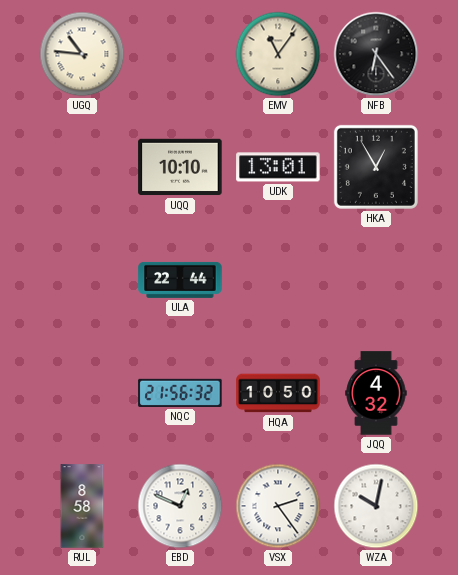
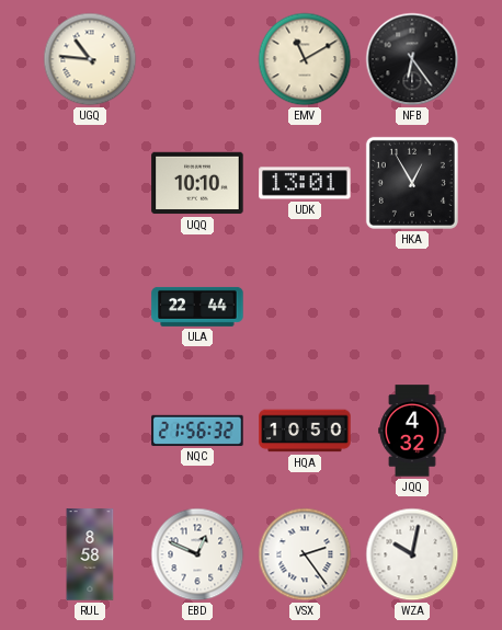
EMV: 11:06 -> 11:10
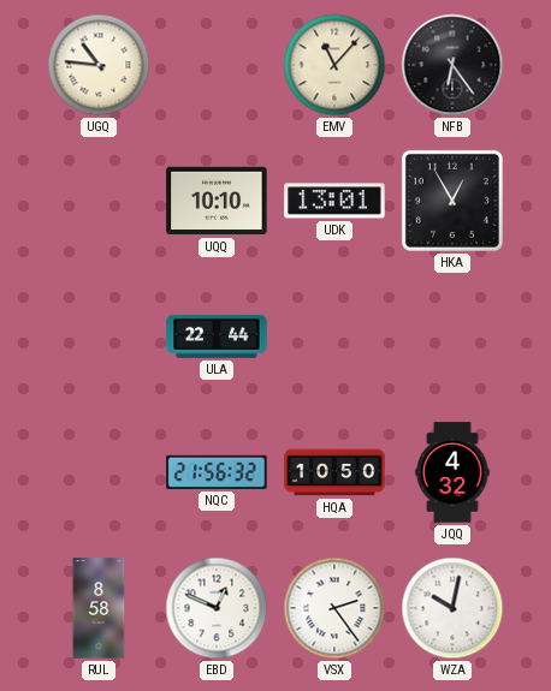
EMV: 11:10 -> 11:07
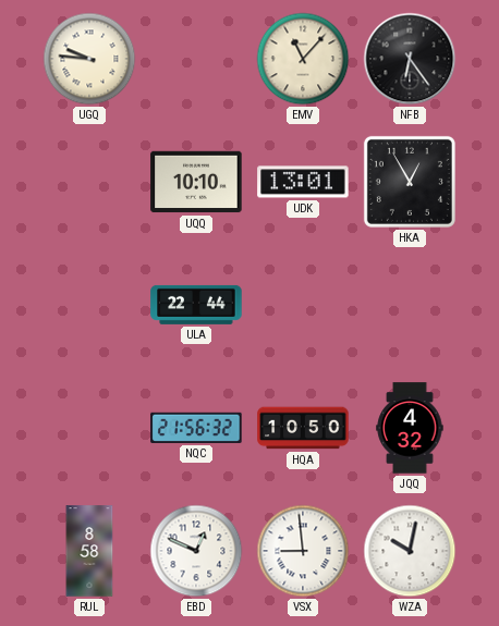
UGQ: 10:46 -> 9:46
VSX: 2:24 -> 8:59
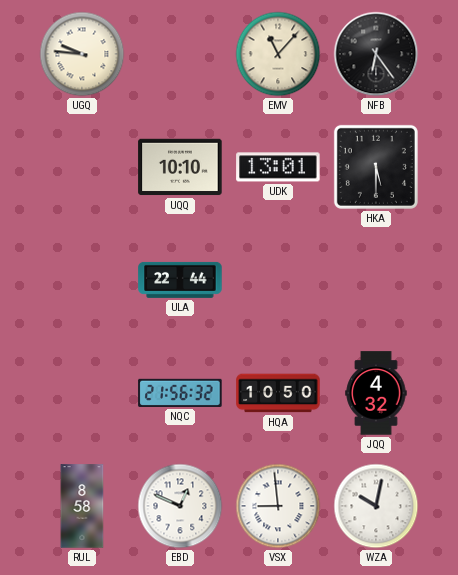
HKA: 12:55 -> 5:30
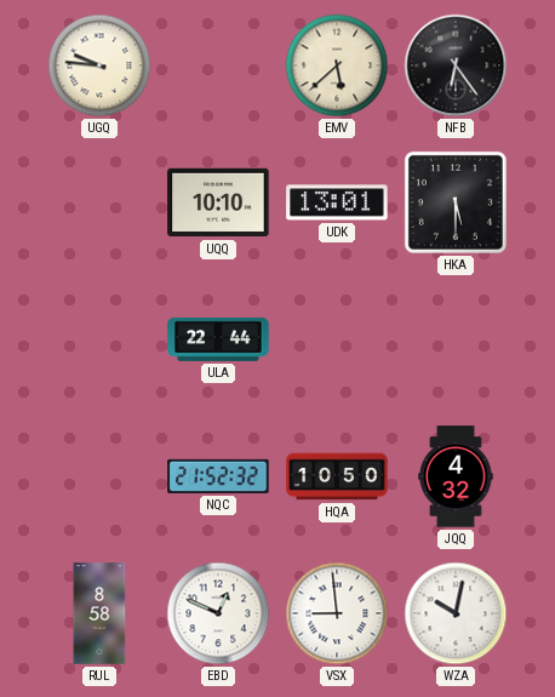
EMV: 11:07 -> 5:38
NQC: 21:56 -> 21:52
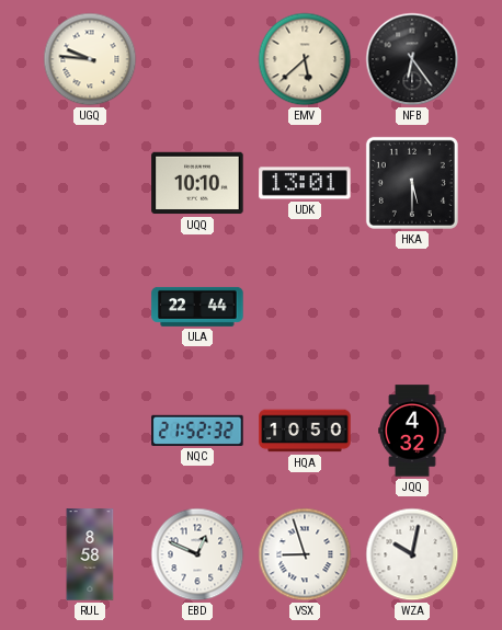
VSX: 8:59 -> 8:57
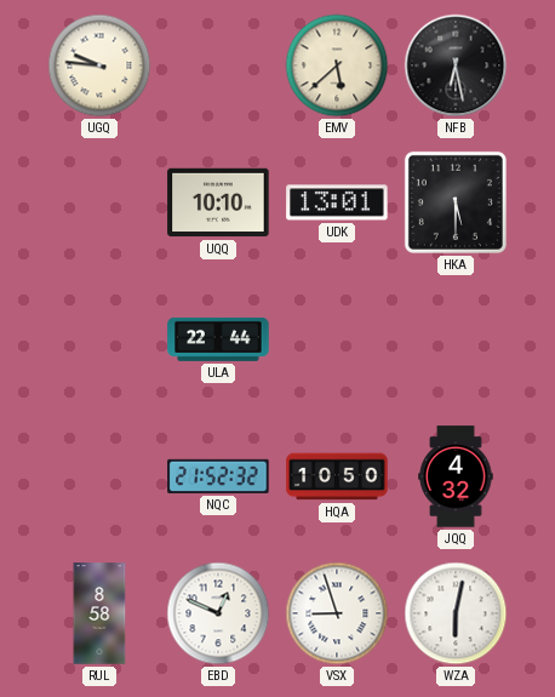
NFB: 6:24 -> 6:28
WZA: 10:02 -> 6:02
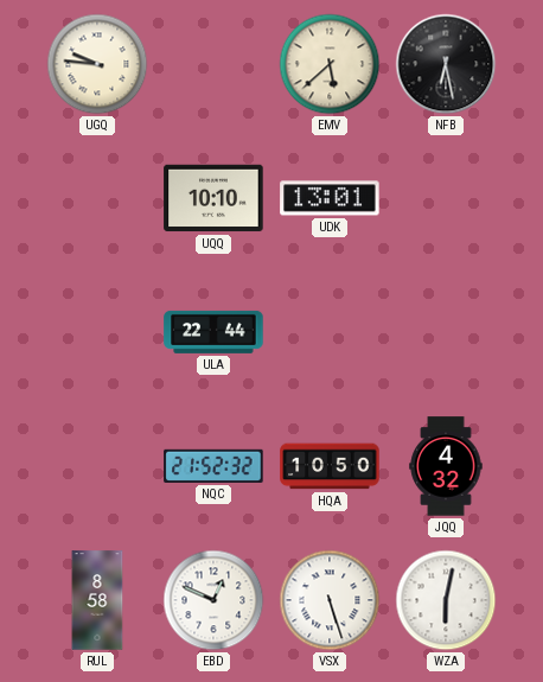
HKA: 5:30 -> none
VSX: 8:57 -> 5:27
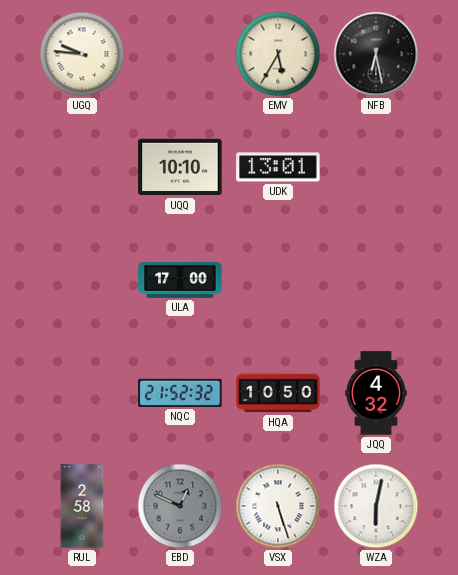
EMV: 5:38 -> 5:35
ULA: 22:44 -> 17:00
RUL: 8:58 -> 2:58
EBD dial: white -> grey
